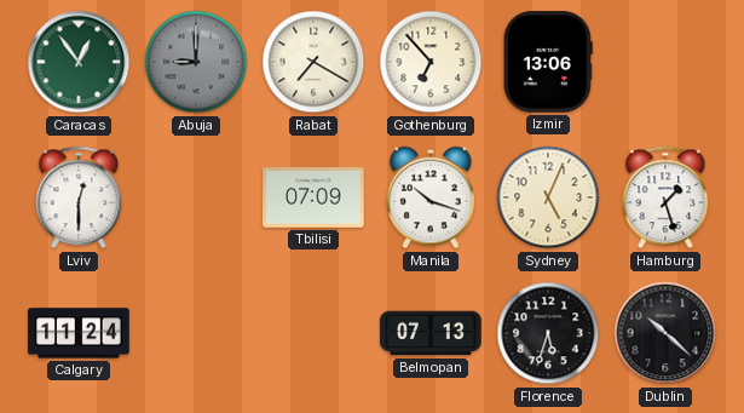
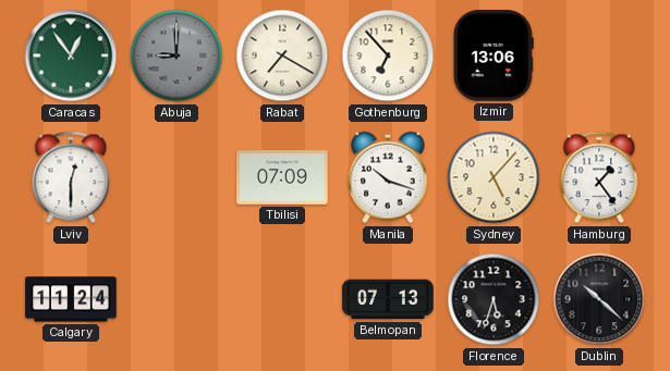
Sydney: 5:04 -> 5:07
Hamburg: 1:27 -> 1:24
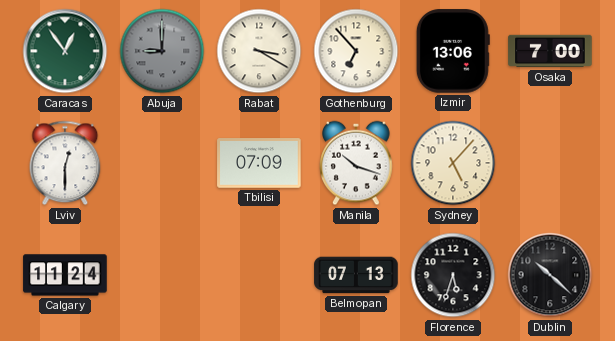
Rabat: 7:20 -> 3:20
Osaka: none -> 7:00
Hamburg: 1:24 -> none
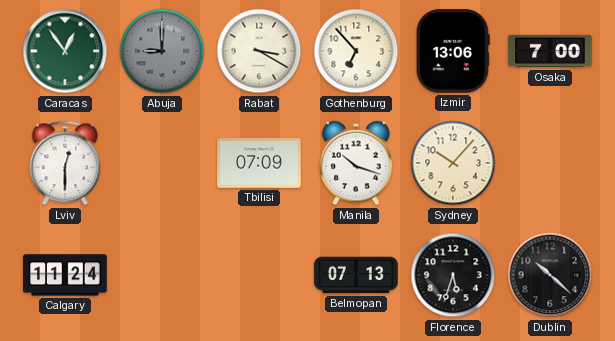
Sydney: 5:07 -> 10:07
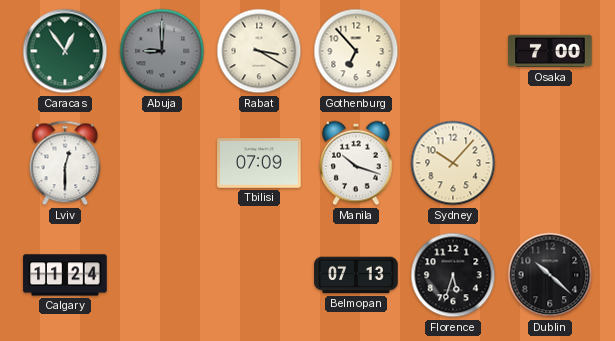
Izmir: 13:06 -> none
